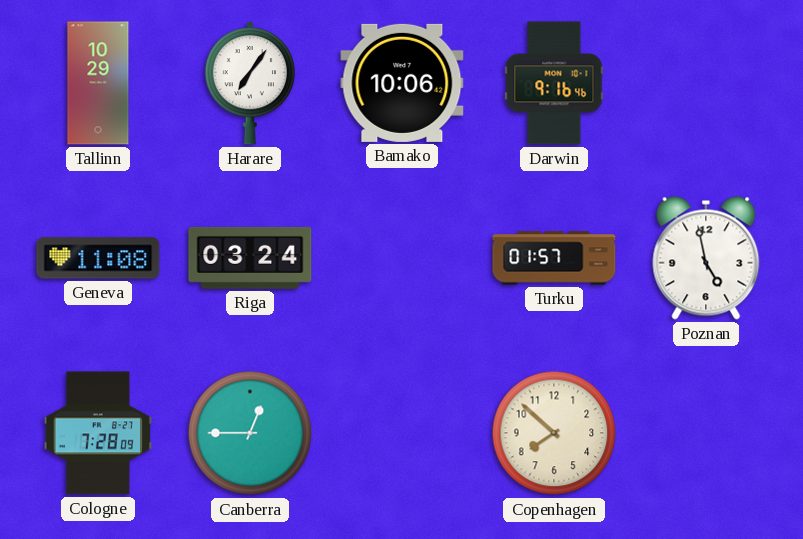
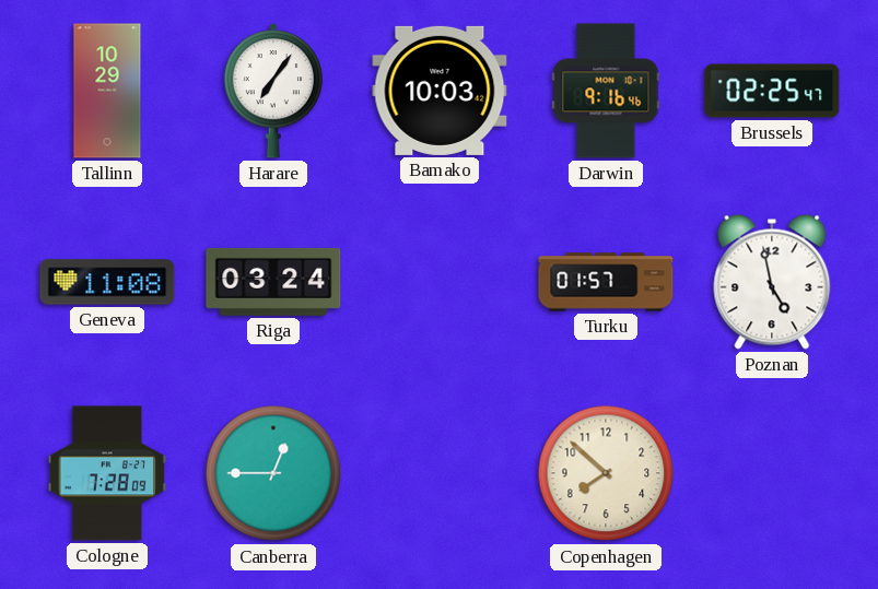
Bamako: 10:06 -> 10:03
Brussels: none -> 02:25
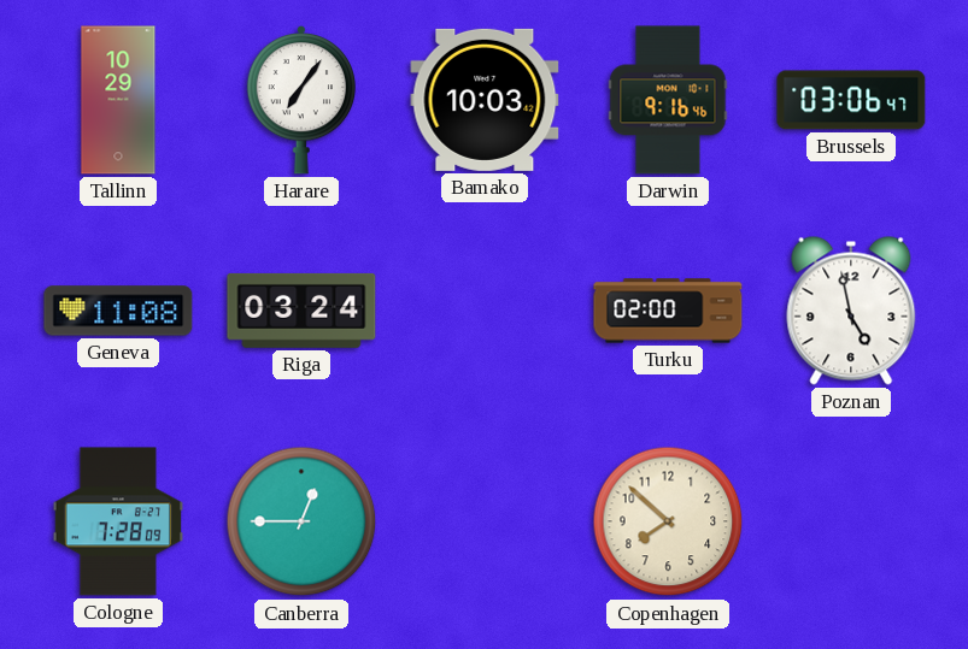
Brussels: 02:25 -> 03:06
Turku: 01:57 -> 02:00
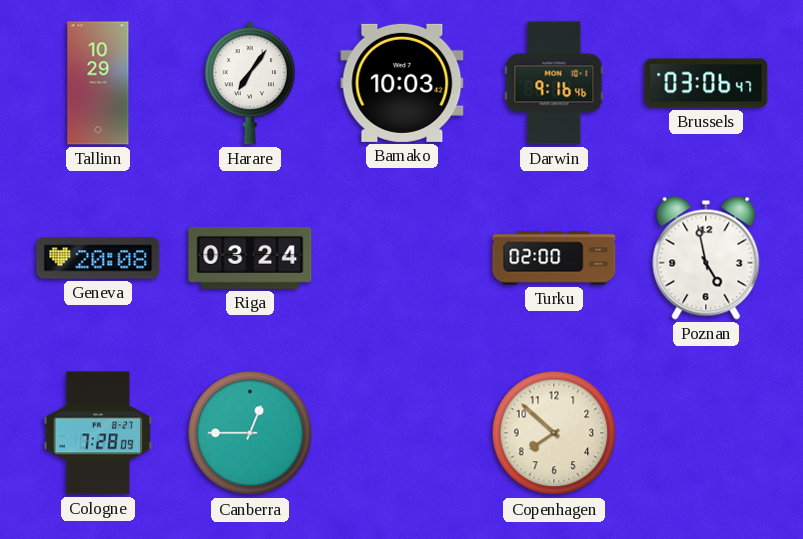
Geneva: 11:08 -> 20:08
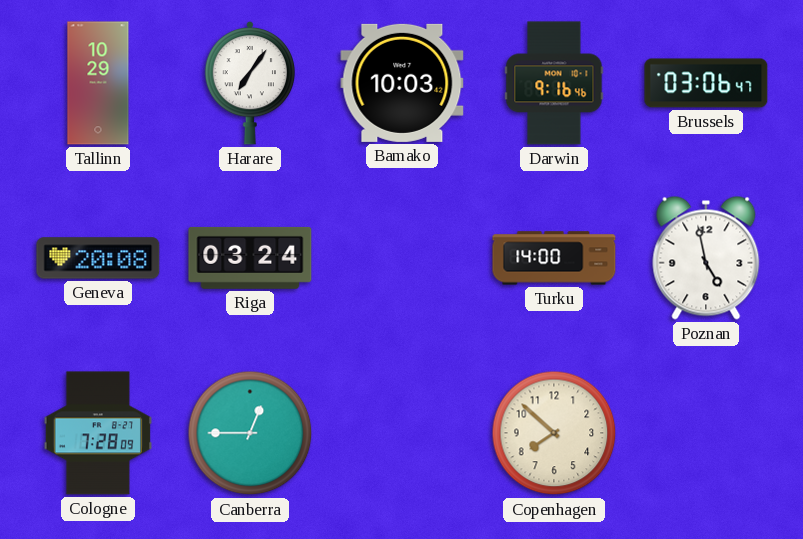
Turku: 02:00 -> 14:00
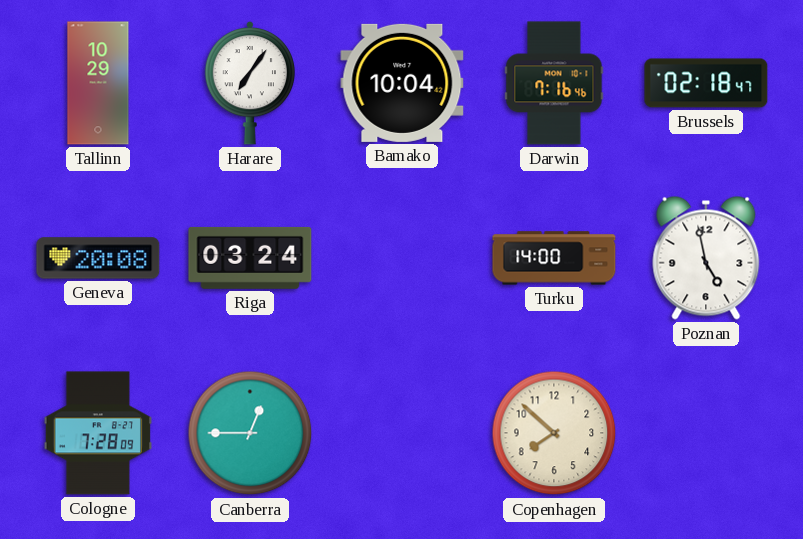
Bamako: 10:03 -> 10:04
Darwin: 9:16 -> 7:16
Brussels: 03:06 -> 02:18
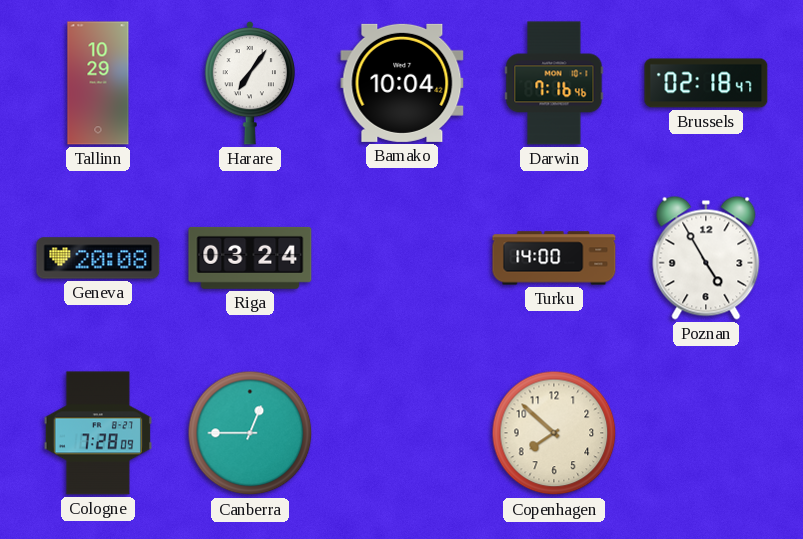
Poznan: 4:58 -> 4:55
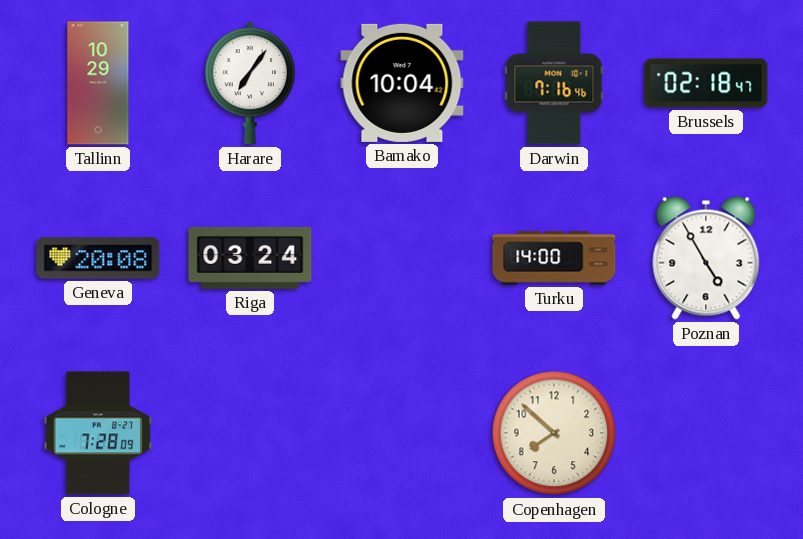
Canberra: 12:45 -> none
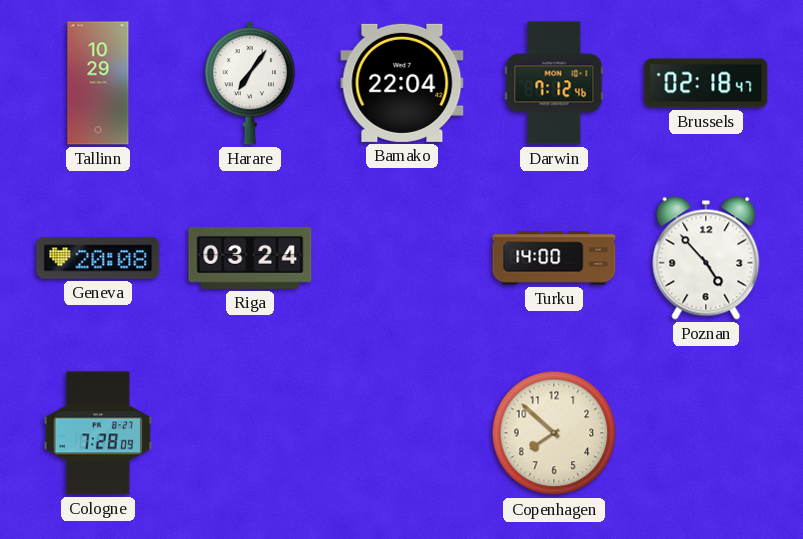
Bamako: 10:04 -> 22:04
Darwin: 7:16 -> 7:12
Poznan: 4:55 -> 4:53
